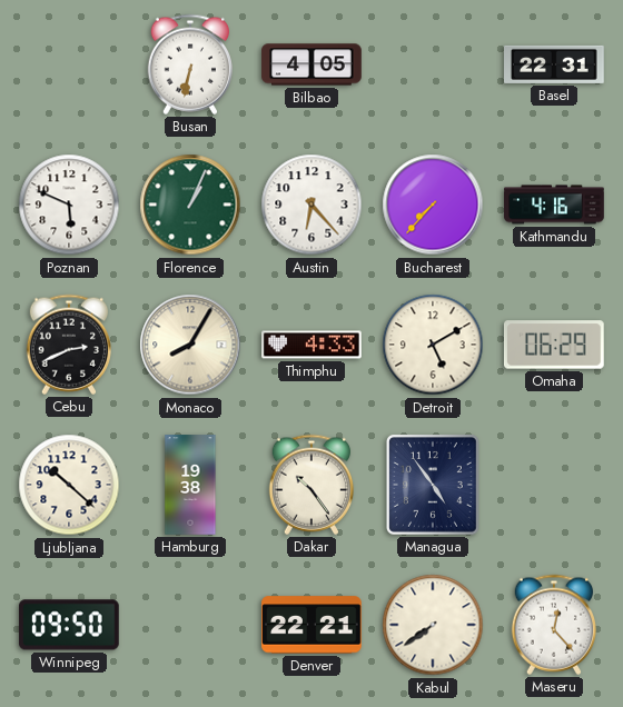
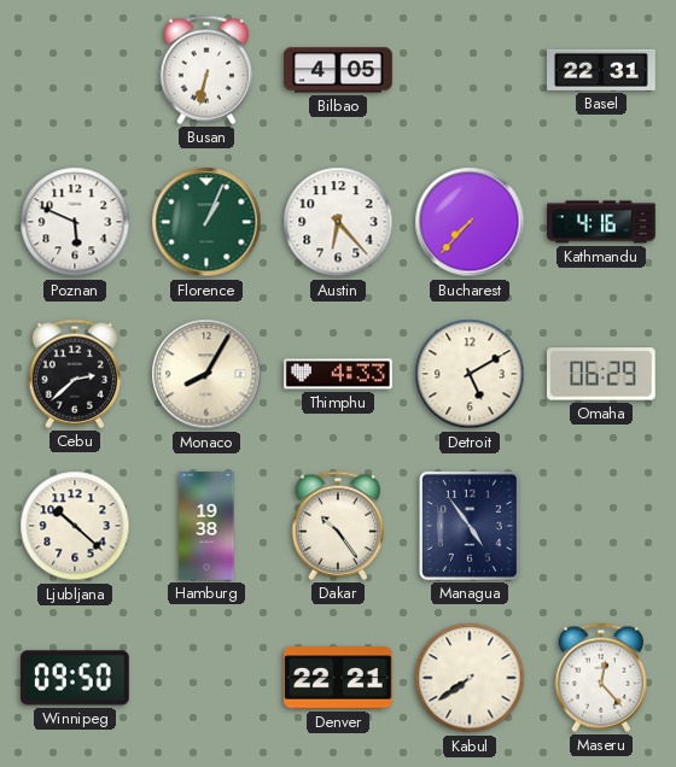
Cebu: 2:41 -> 2:38
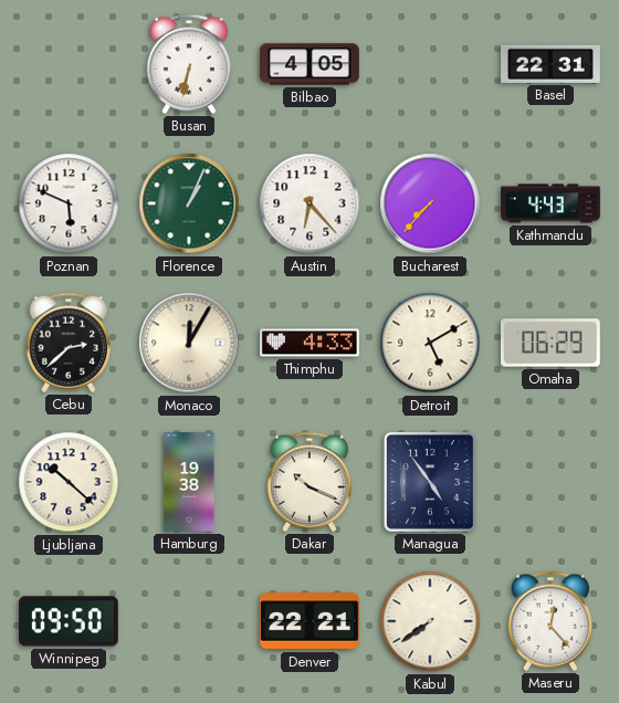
Kathmandu: 4:16 -> 4:43
Monaco: 8:05 -> 12:05
Dakar: 10:24 -> 10:19
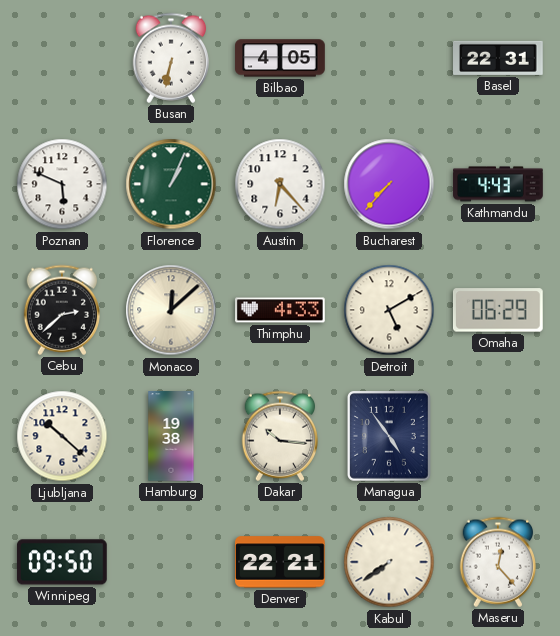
Monaco: 12:05 -> 12:08
Dakar: 10:19 -> 10:16
